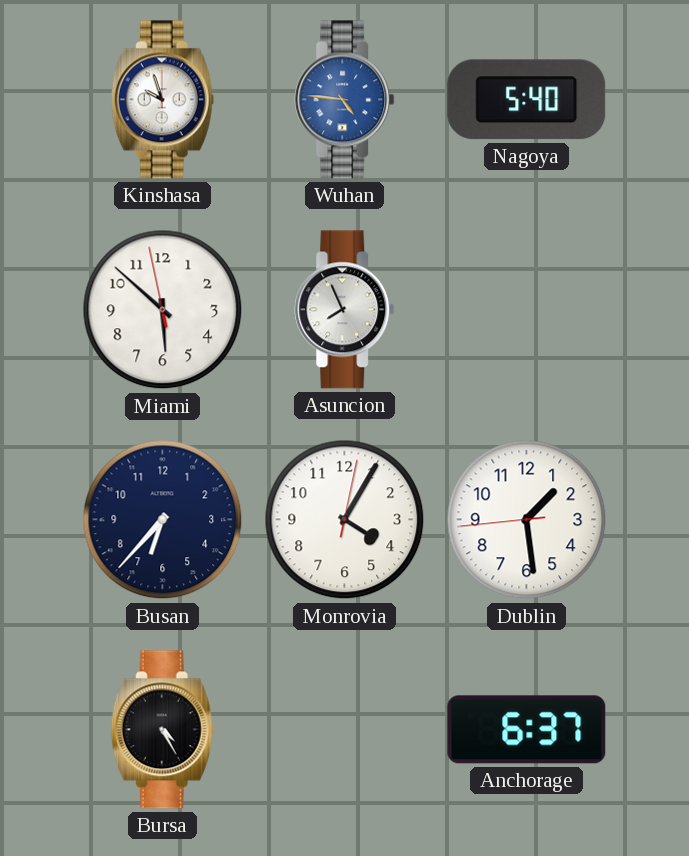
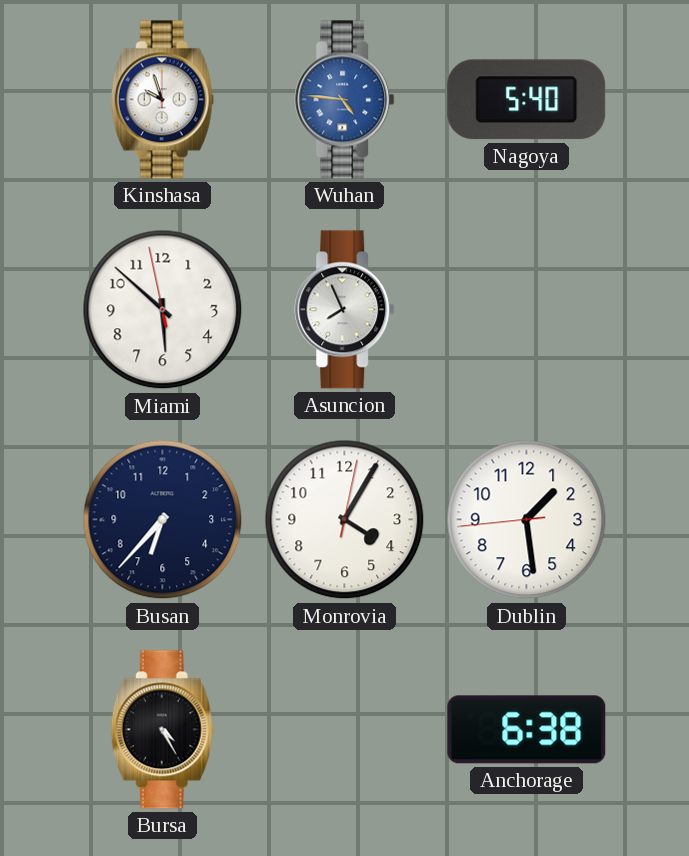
Anchorage: 6:37 -> 6:38
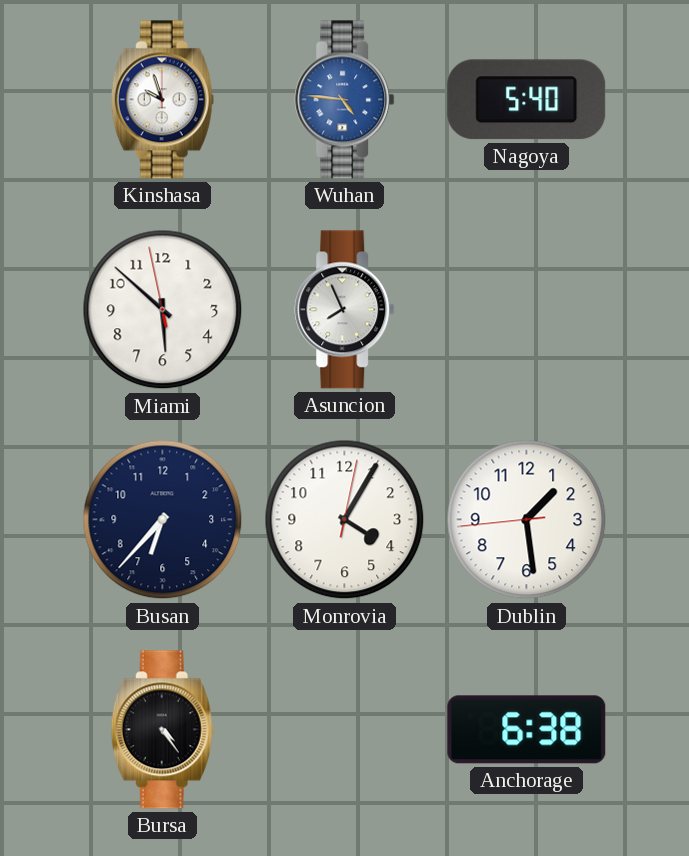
Bursa: 4:25 -> 4:24
